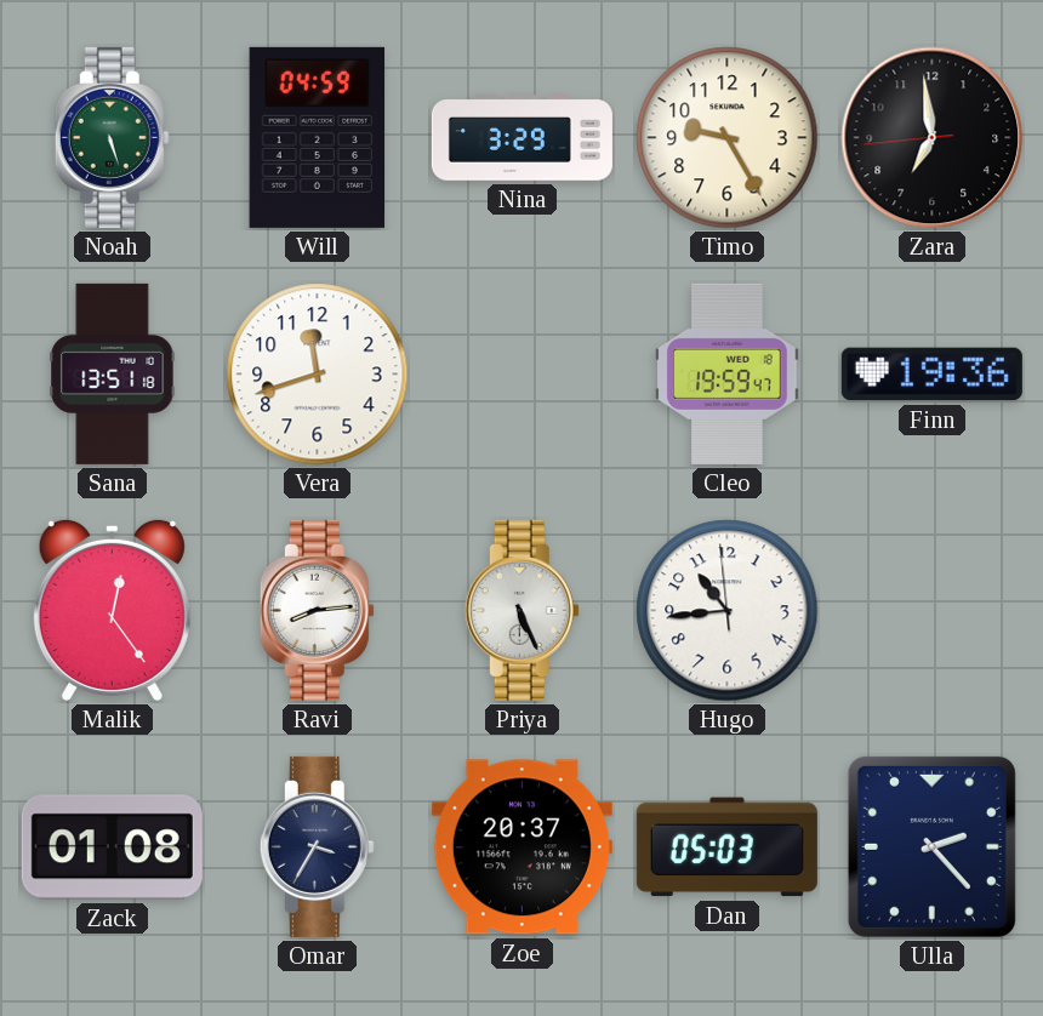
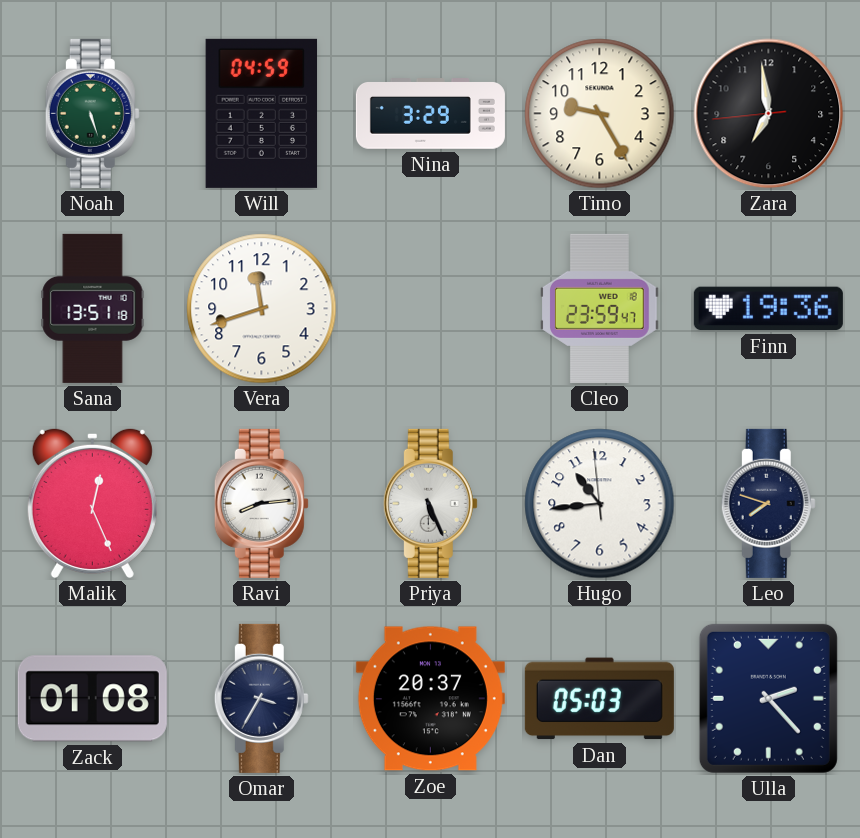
Cleo: 19:59 -> 23:59
Malik: 12:24 -> 12:26
Leo: none -> 7:48
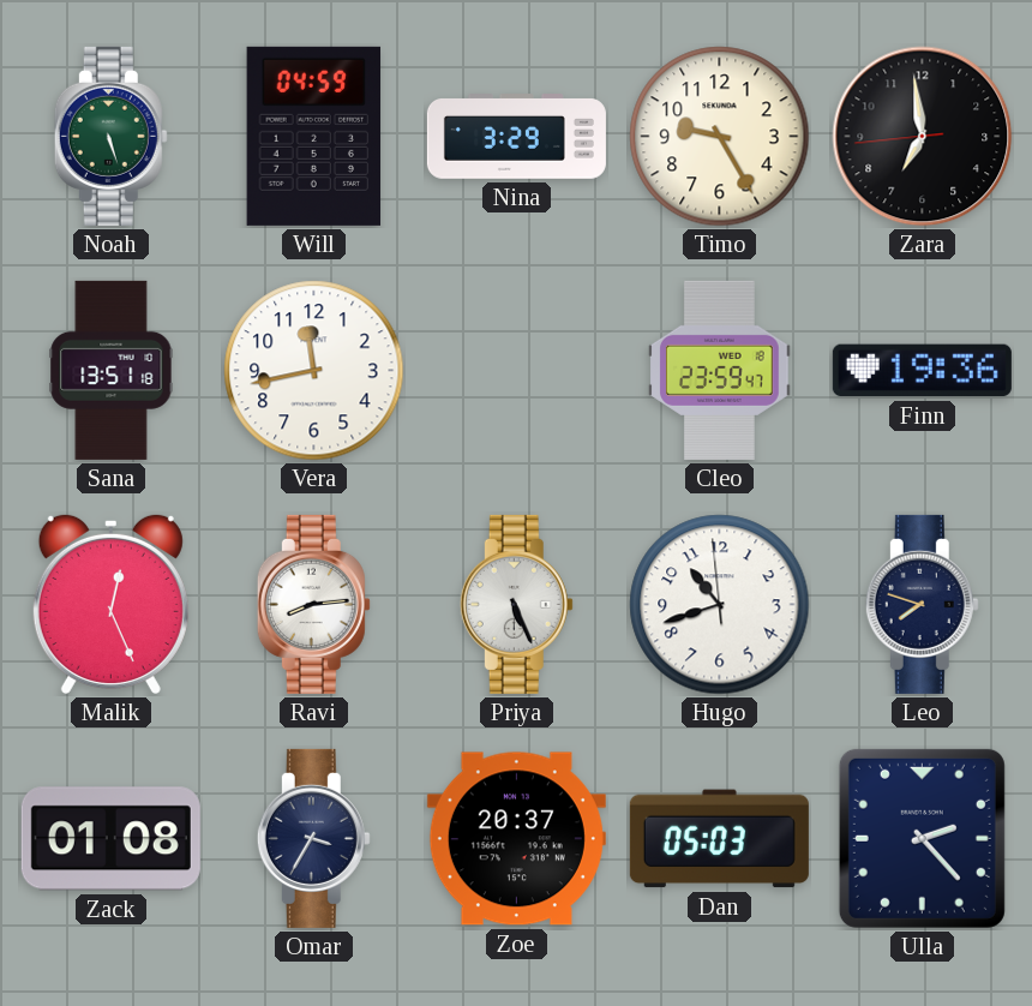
Vera: 11:42 -> 11:43
Hugo: 10:43 -> 10:41
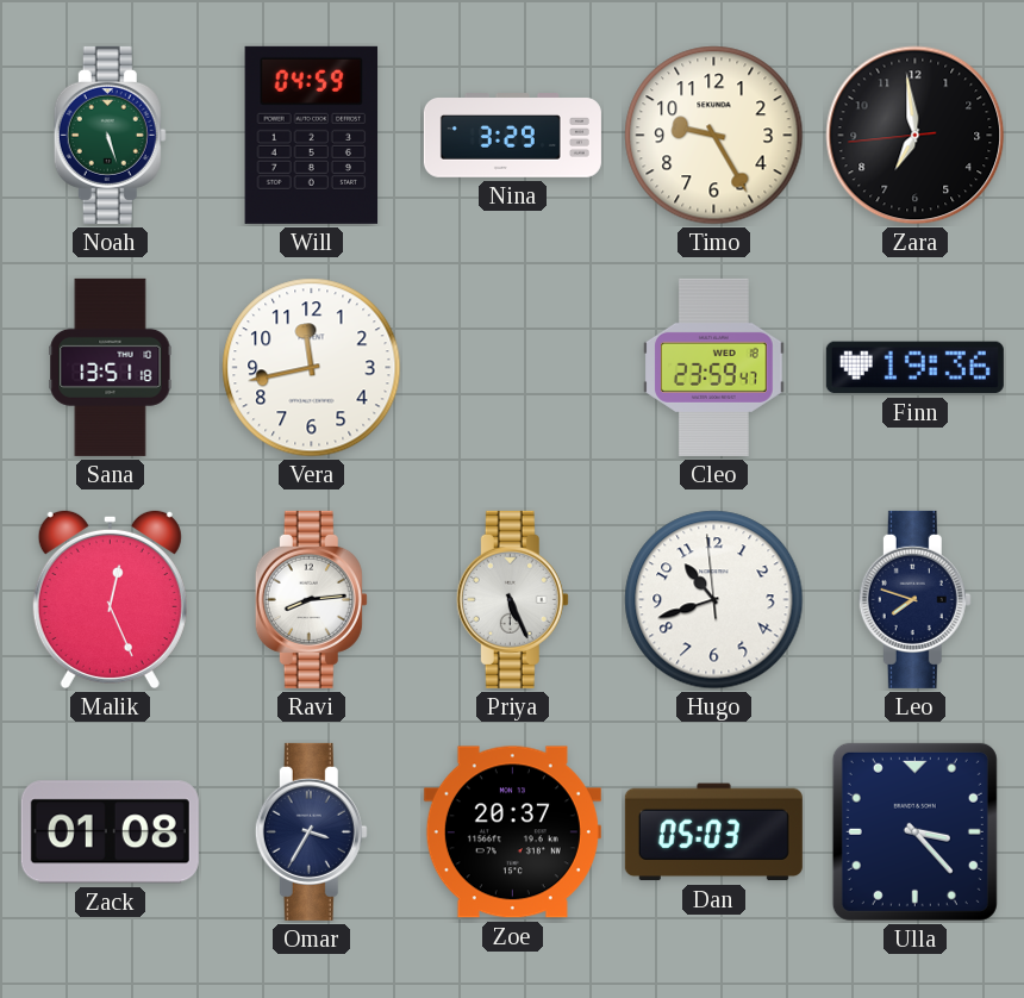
Ulla: 2:23 -> 3:23
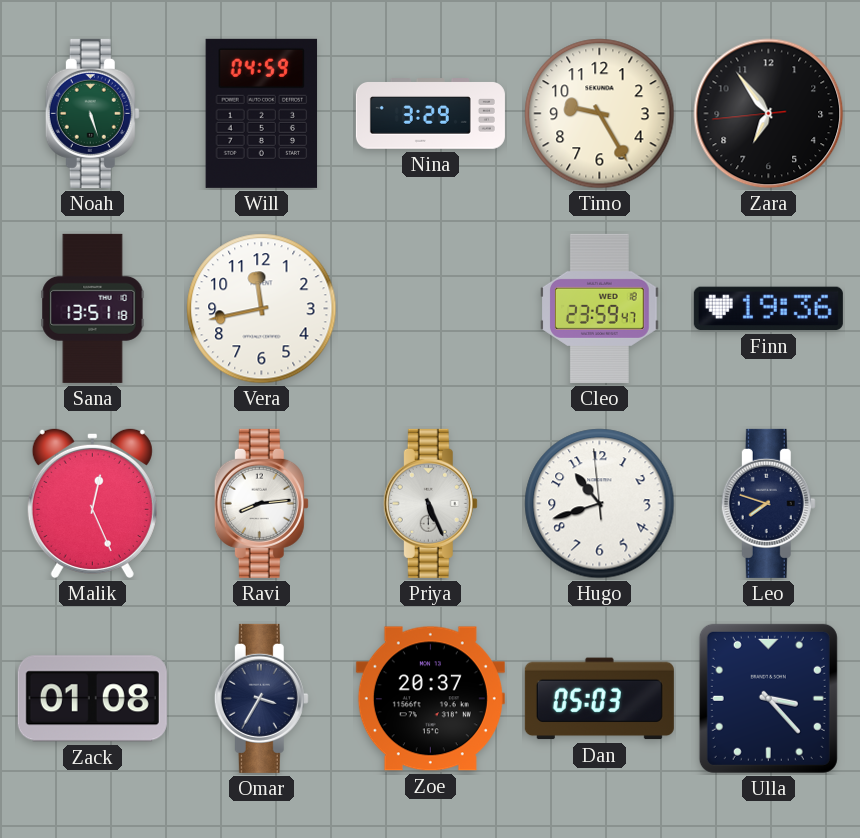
Zara: 6:58 -> 6:53
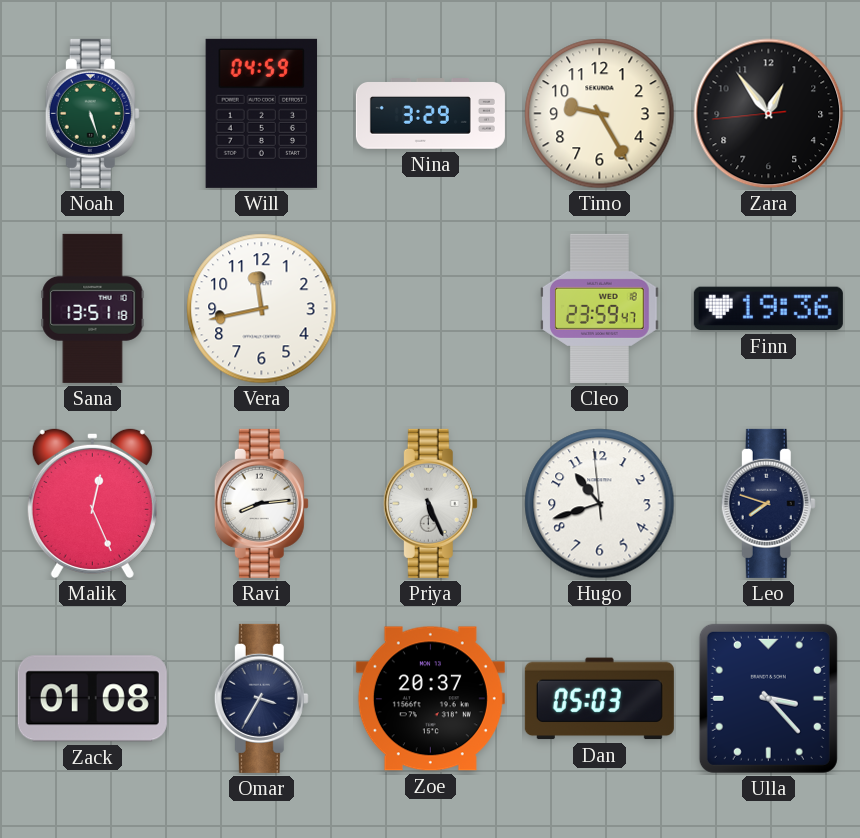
Zara: 6:53 -> 12:53
